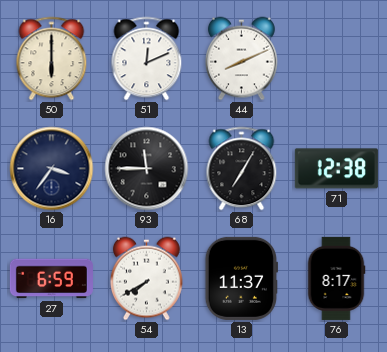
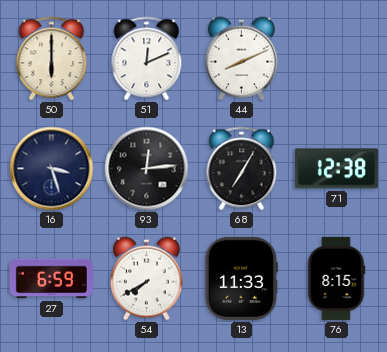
16: 3:36 -> 3:27
93: 11:45 -> 12:14
13: 11:37 -> 11:33
76: 8:17 -> 8:15
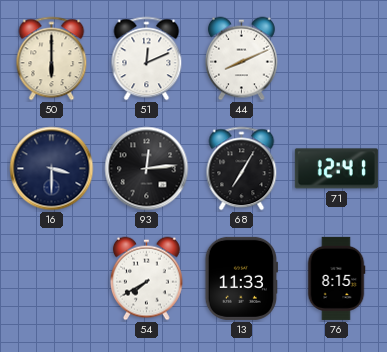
16: 3:27 -> 3:30
71: 12:38 -> 12:41
27: 6:59 -> none
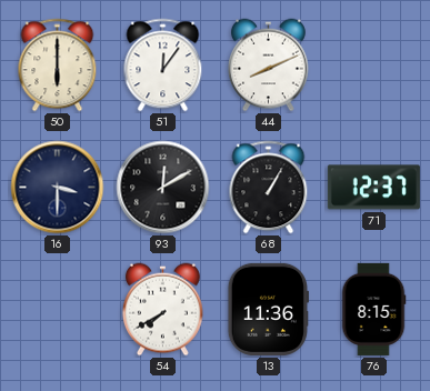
51: 12:11 -> 12:06
93: 12:14 -> 12:10
68: 7:05 -> 1:05
71: 12:41 -> 12:37
13: 11:33 -> 11:36
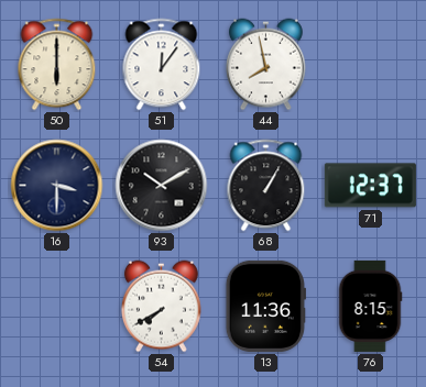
44: 8:11 -> 7:58
93: 12:10 -> 10:10
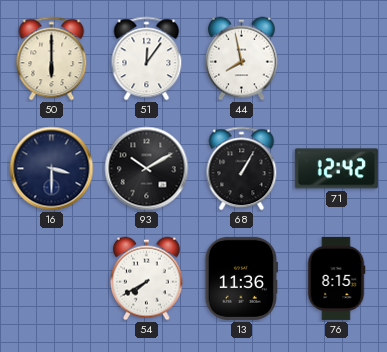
71: 12:37 -> 12:42
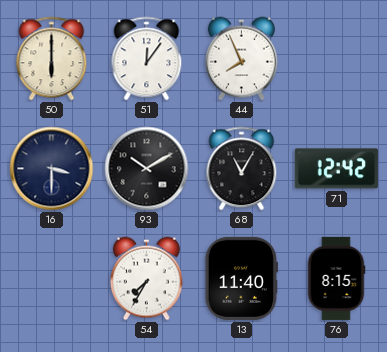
44: 7:58 -> 7:56
68: 1:05 -> 11:05
54: 7:40 -> 7:35
13: 11:36 -> 11:40
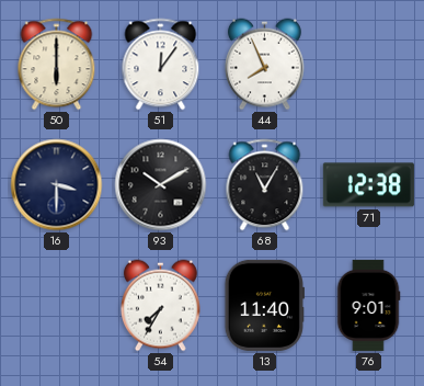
71: 12:42 -> 12:38
76: 8:15 -> 9:01
